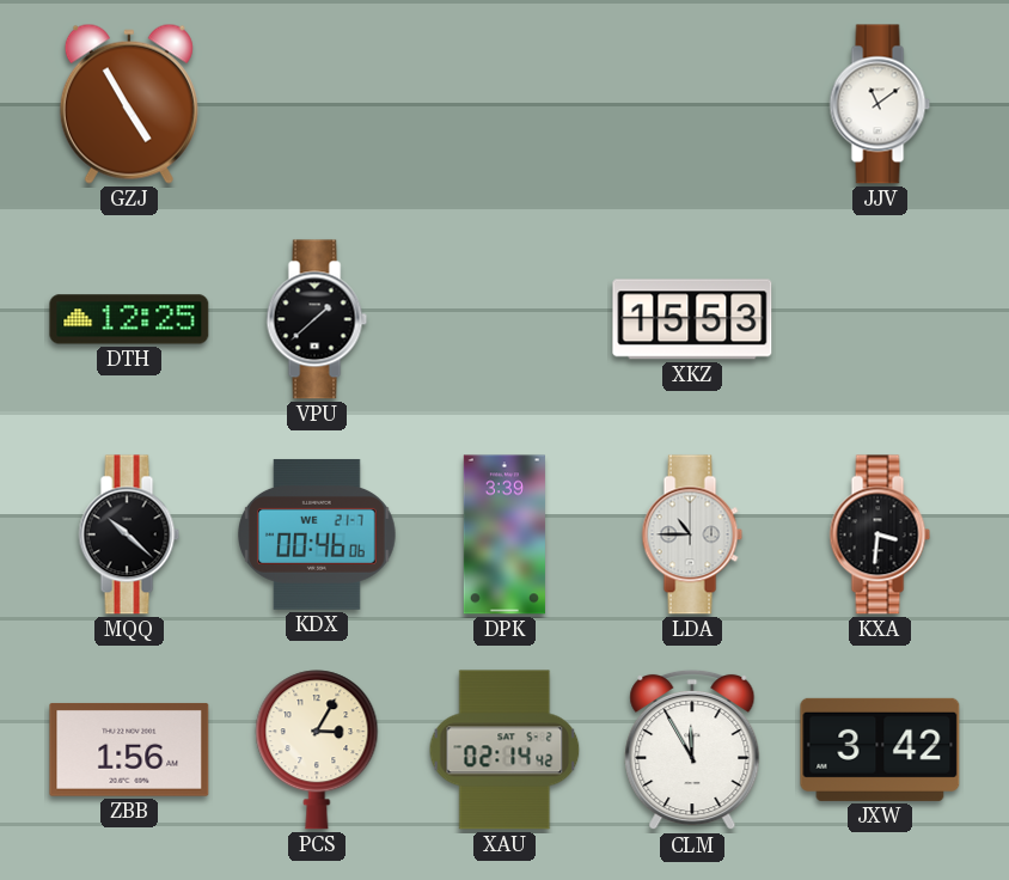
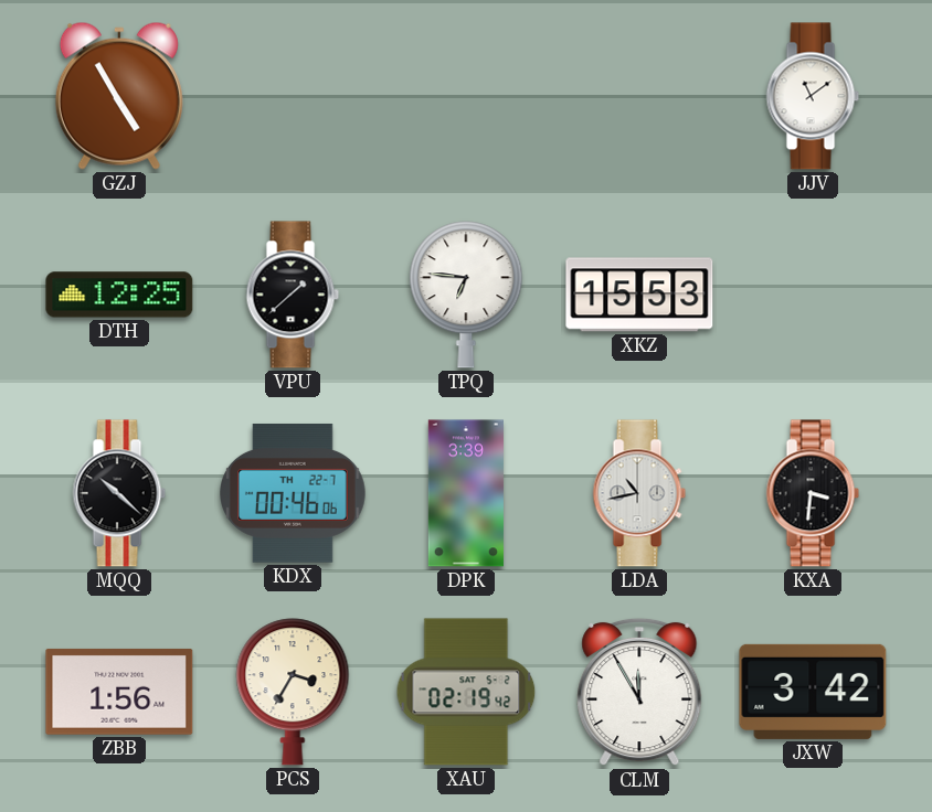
TPQ: none -> 6:46
KDX date: WE 21-7 -> TH 22-7
LDA: 10:45 -> 10:43
PCS: 3:05 -> 3:35
XAU: 02:14 -> 02:19
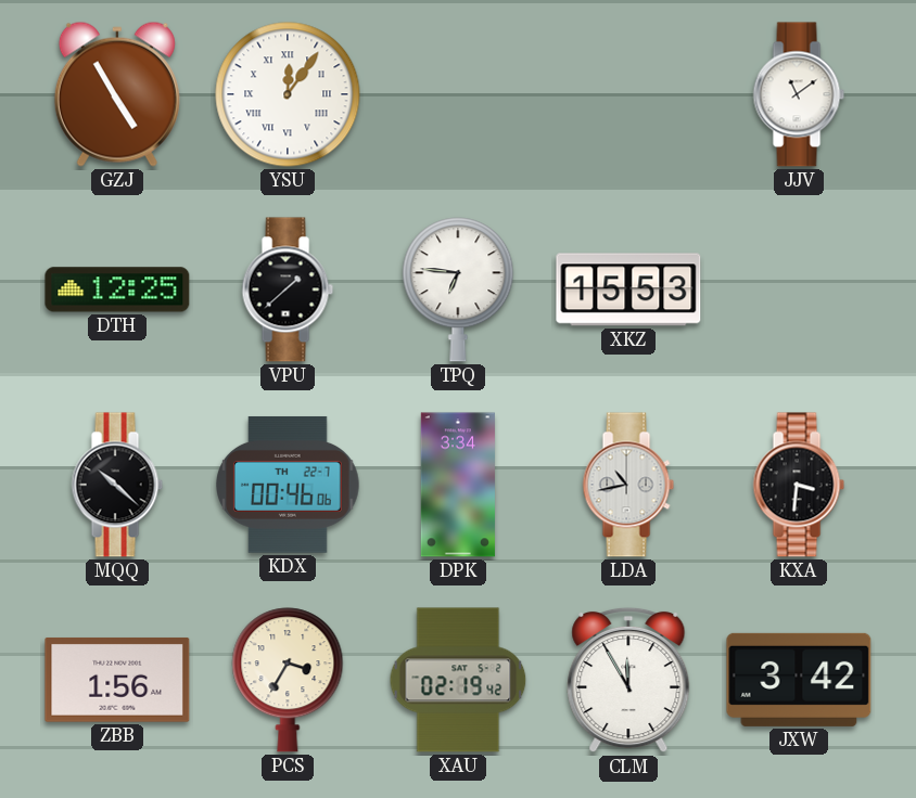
YSU: none -> 12:06
DPK: 3:39 -> 3:34
